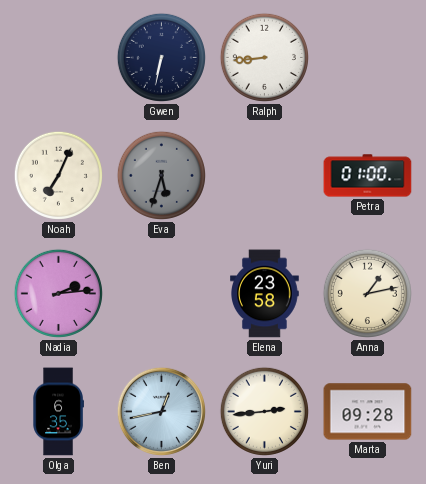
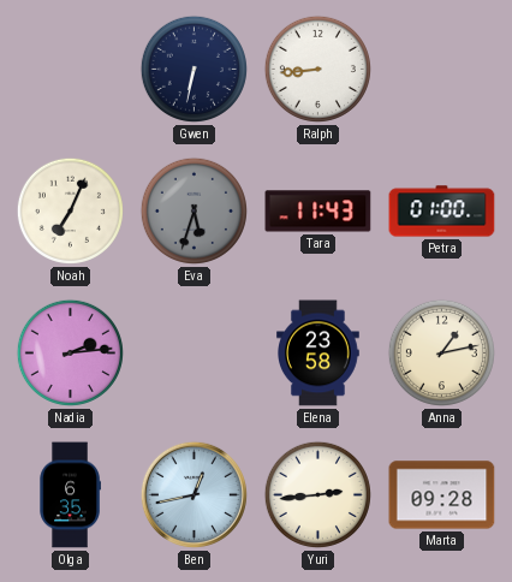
Tara: none -> 11:43
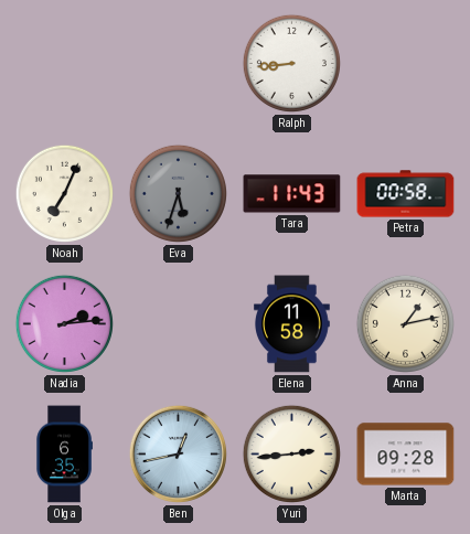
Gwen: 6:32 -> none
Petra: 01:00 -> 00:58
Elena: 23:58 -> 11:58
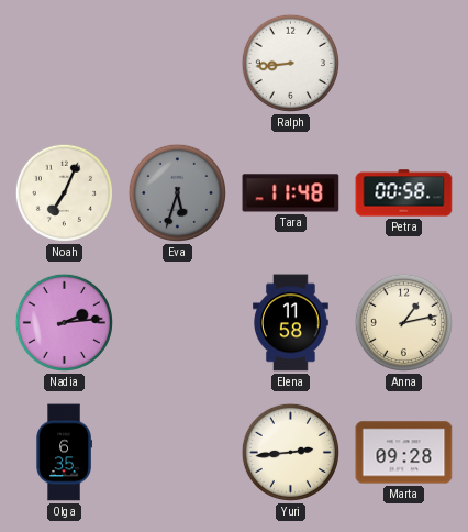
Tara: 11:43 -> 11:48
Ben: 12:43 -> none
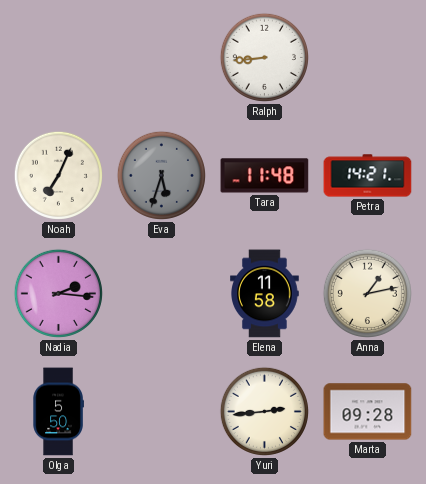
Petra: 00:58 -> 14:21
Nadia: 2:14 -> 2:16
Olga: 6:35 -> 5:50
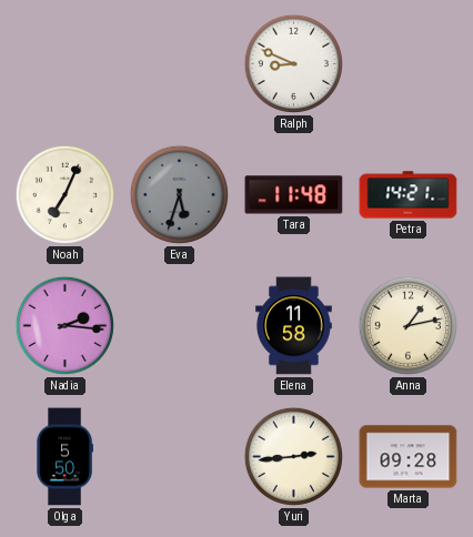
Ralph: 8:44 -> 8:49
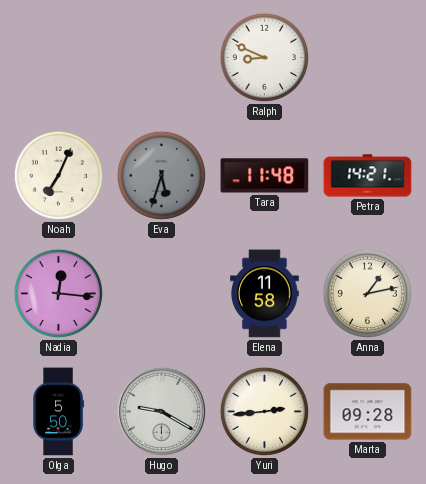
Nadia: 2:16 -> 12:16
Hugo: none -> 9:20
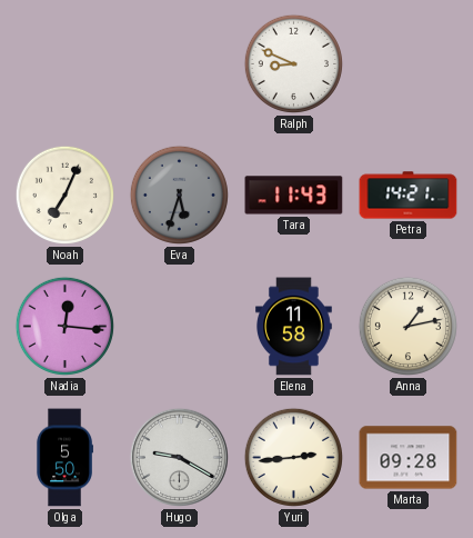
Tara: 11:48 -> 11:43
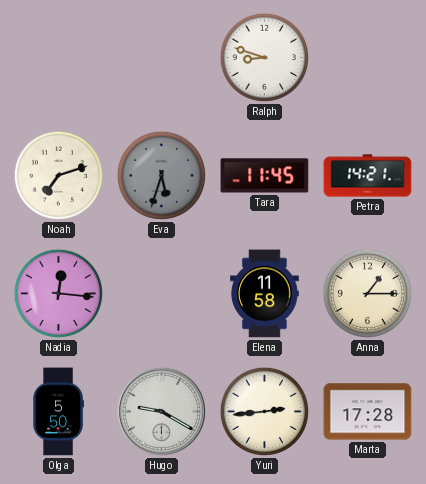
Ralph: 8:49 -> 8:48
Noah: 7:04 -> 7:12
Tara: 11:43 -> 11:45
Anna: 1:13 -> 1:15
Marta: 09:28 -> 17:28
